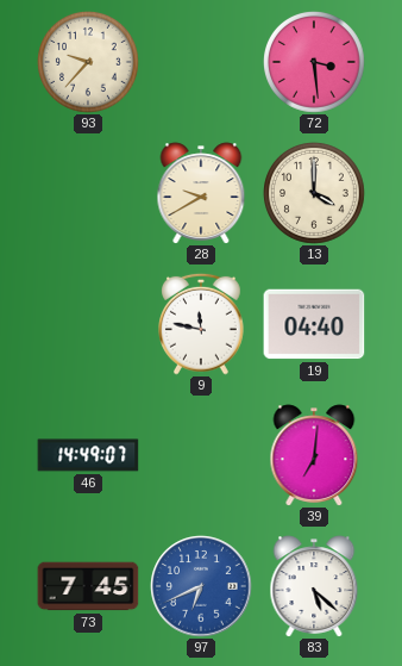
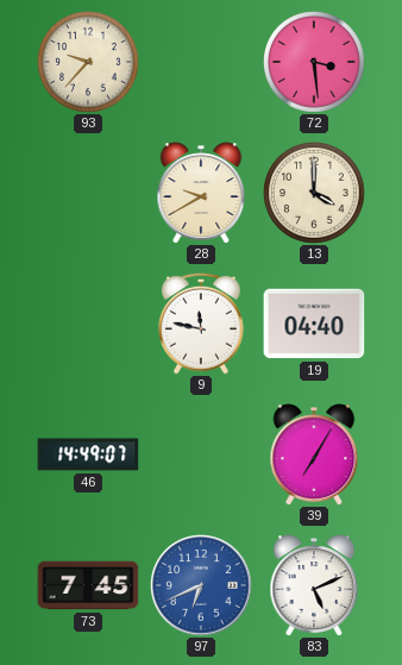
39: 7:01 -> 7:05
83: 5:22 -> 5:11
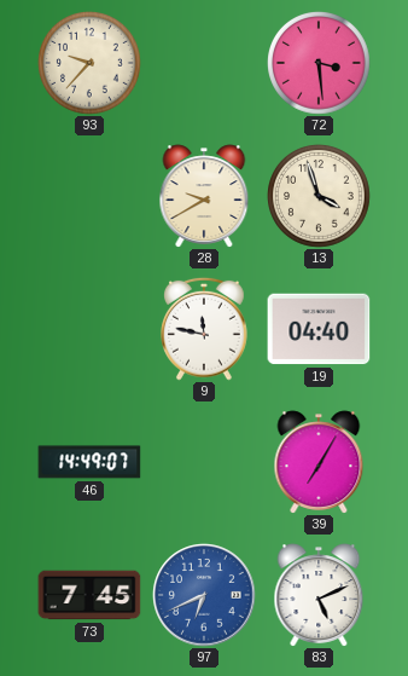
13: 4:00 -> 3:57
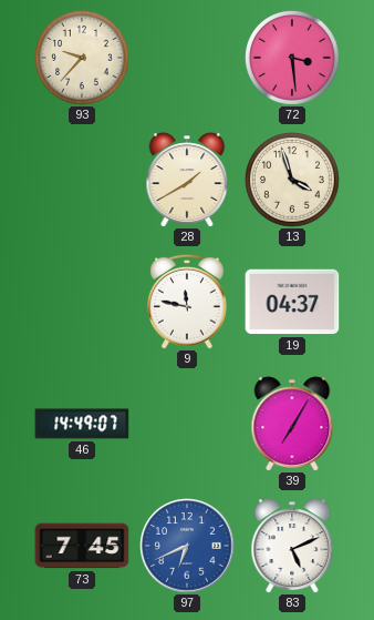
28: 9:40 -> 1:40
19: 04:40 -> 04:37
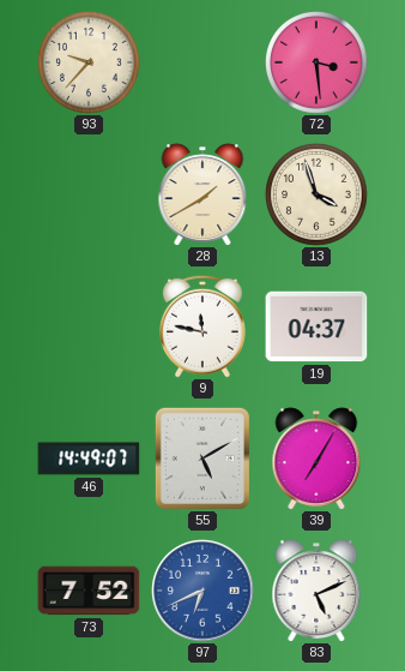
55: none -> 5:10
73: 7:45 -> 7:52
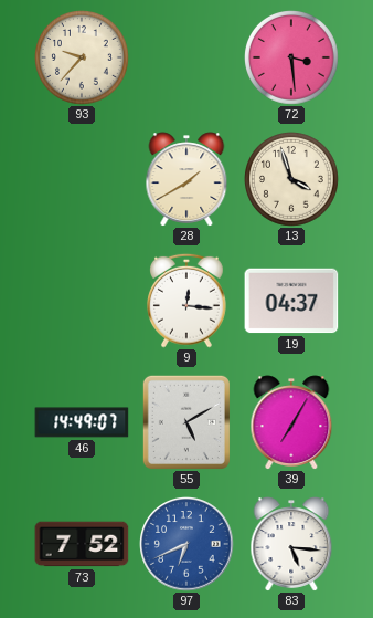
9: 11:47 -> 12:16
83: 5:11 -> 5:16
